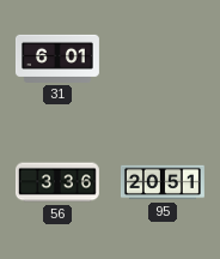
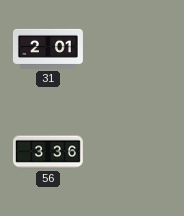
31: 6:01 -> 2:01
95: 20:51 -> none
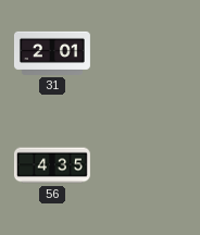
56: 3:36 -> 4:35
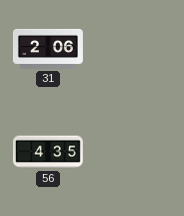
31: 2:01 -> 2:06
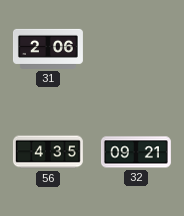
32: none -> 09:21
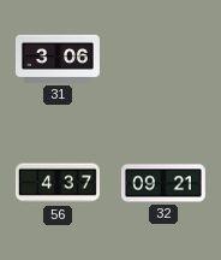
31: 2:06 -> 3:06
56: 4:35 -> 4:37
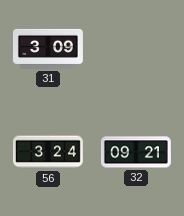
31: 3:06 -> 3:09
56: 4:37 -> 3:24
